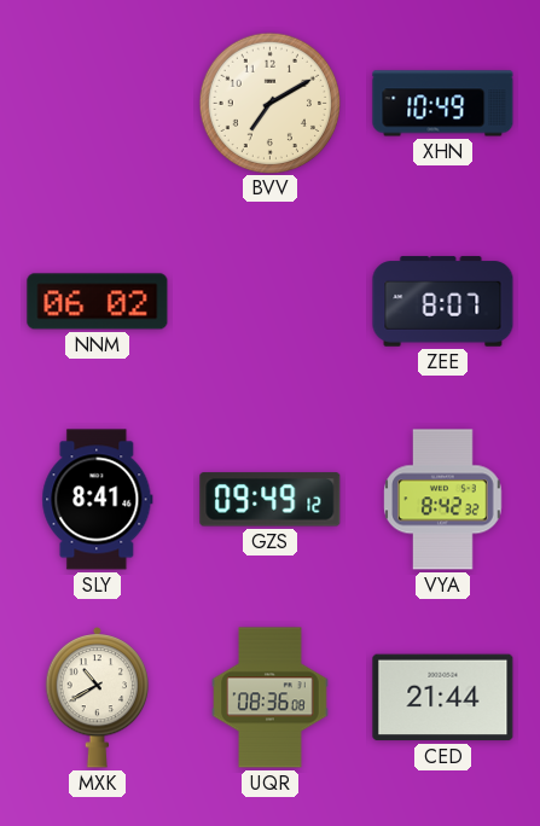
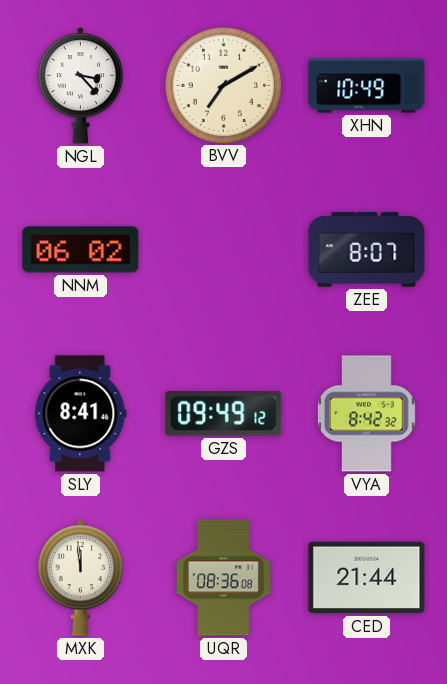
NGL: none -> 3:23
MXK: 10:40 -> 11:59
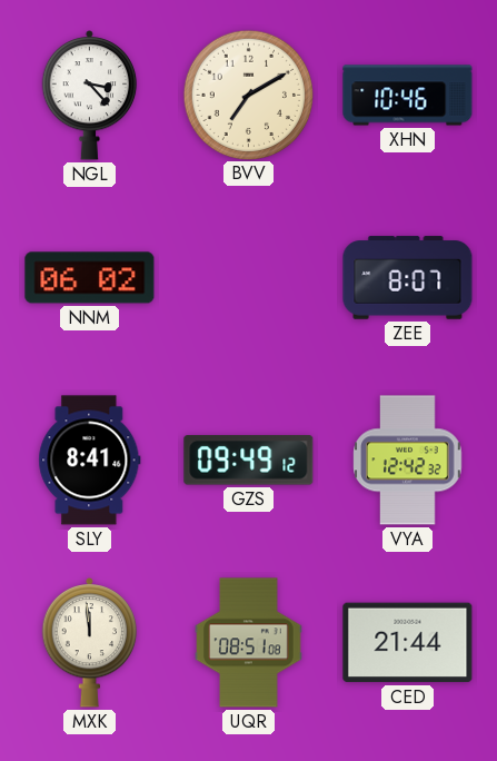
XHN: 10:49 -> 10:46
VYA: 8:42 -> 12:42
UQR: 08:36 -> 08:51
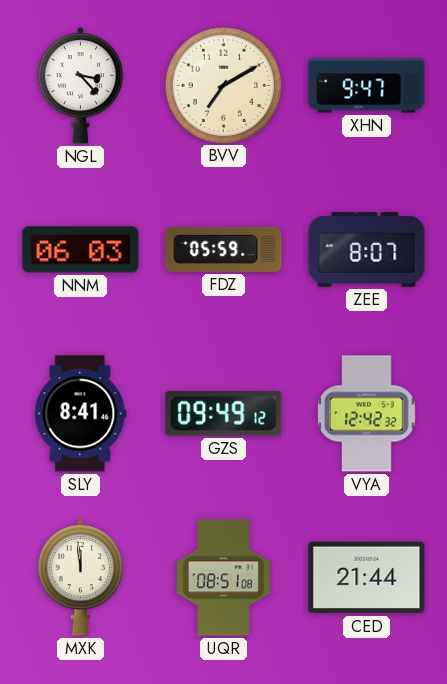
XHN: 10:46 -> 9:47
NNM: 06:02 -> 06:03
FDZ: none -> 05:59
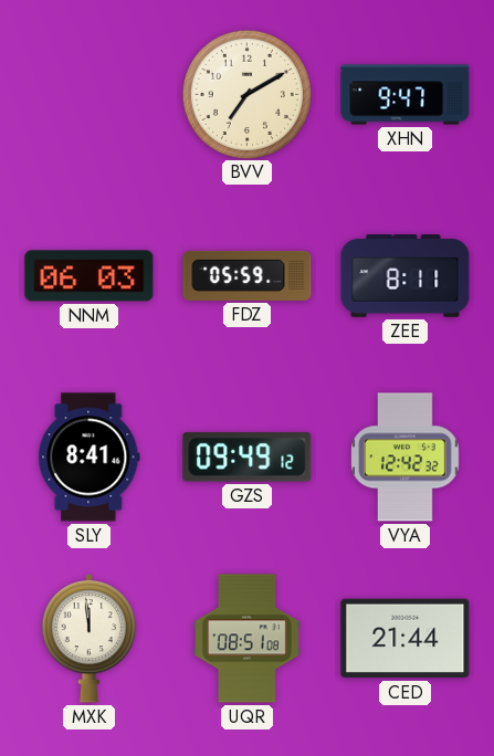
NGL: 3:23 -> none
ZEE: 8:07 -> 8:11
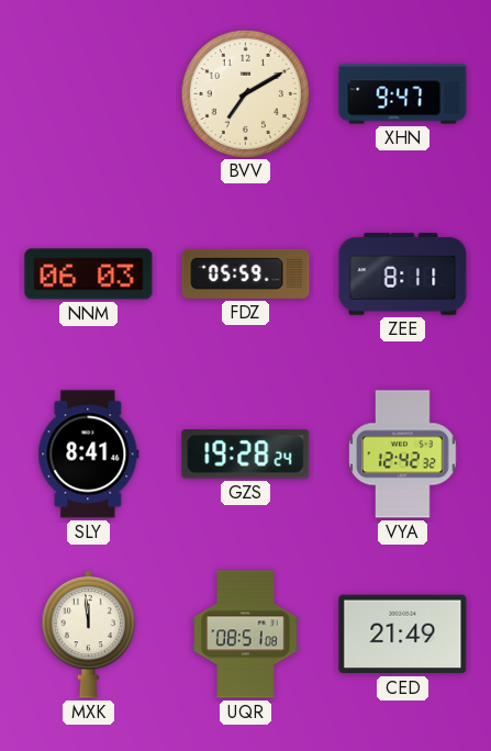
GZS: 09:49 -> 19:28
CED: 21:44 -> 21:49
